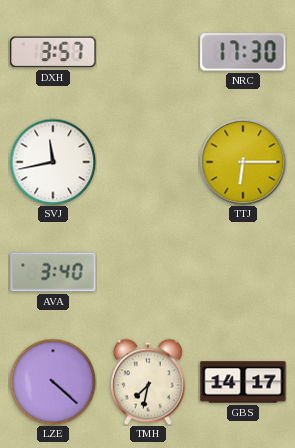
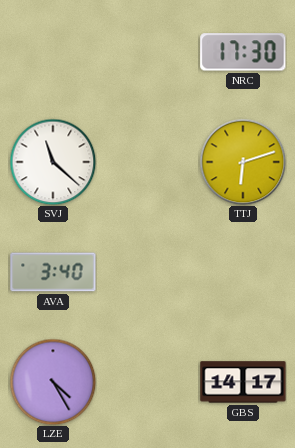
DXH: 3:57 -> none
SVJ: 11:43 -> 11:22
TTJ: 6:15 -> 6:12
LZE: 4:22 -> 4:25
TMH: 7:32 -> none
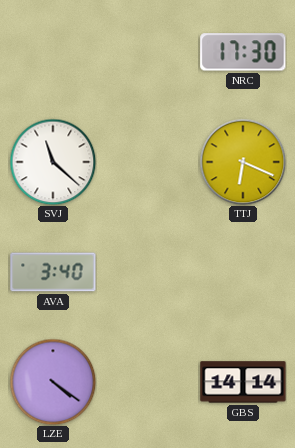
TTJ: 6:12 -> 6:19
LZE: 4:25 -> 4:21
GBS: 14:17 -> 14:14
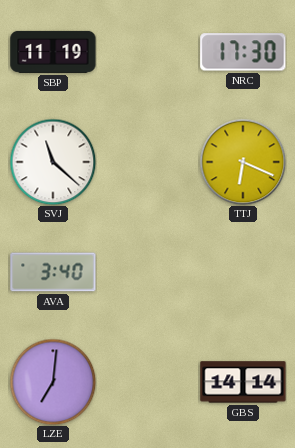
SBP: none -> 11:19
LZE: 4:21 -> 7:01
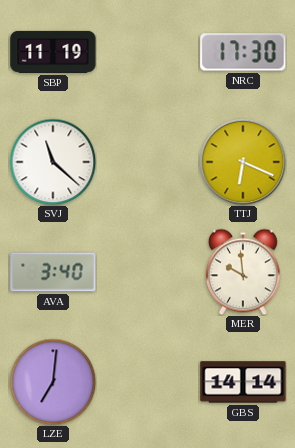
MER: none -> 9:59
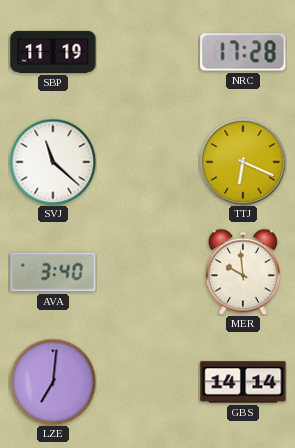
NRC: 17:30 -> 17:28
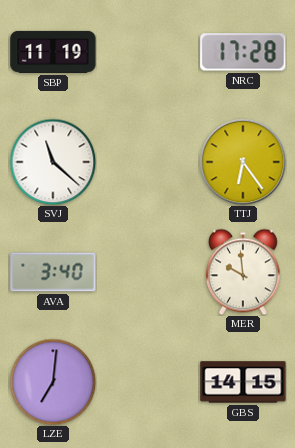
TTJ: 6:19 -> 6:24
GBS: 14:14 -> 14:15
